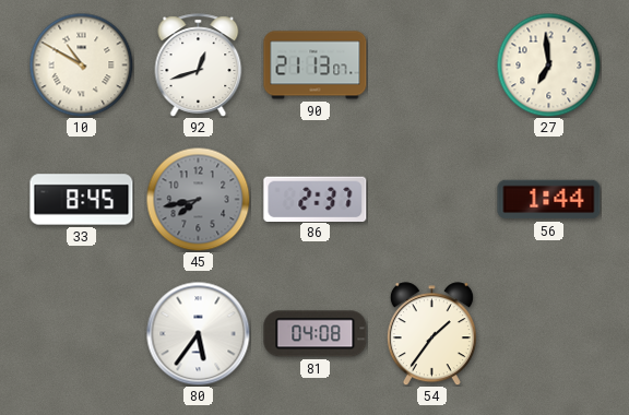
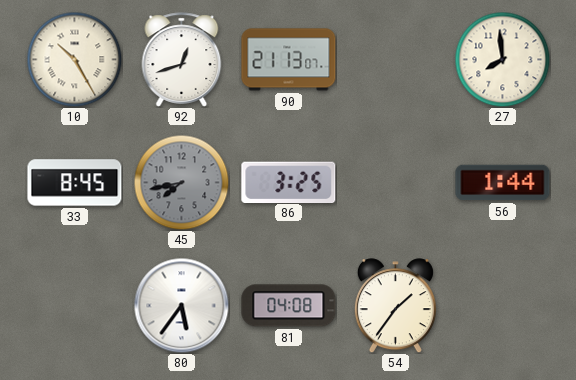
10: 10:50 -> 10:25
27: 6:59 -> 7:59
86: 2:37 -> 3:25
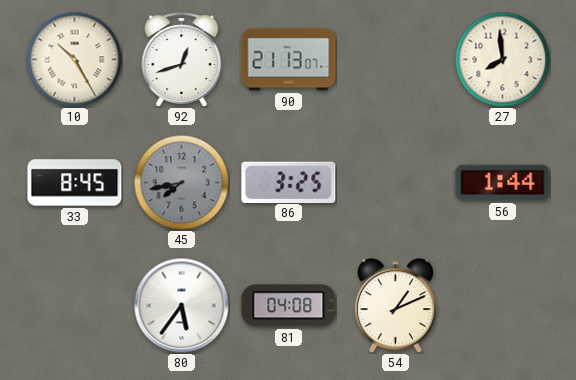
54: 1:36 -> 1:11
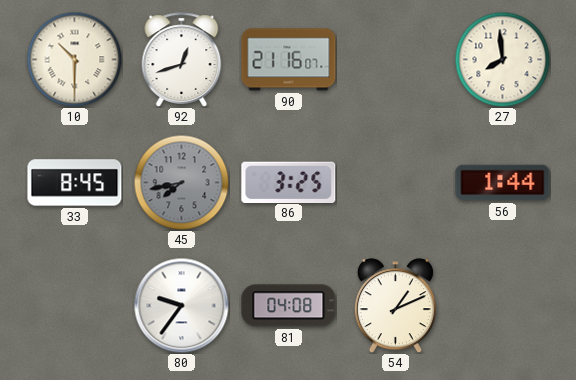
10: 10:25 -> 10:30
90: 21:13 -> 21:16
80: 5:36 -> 9:36
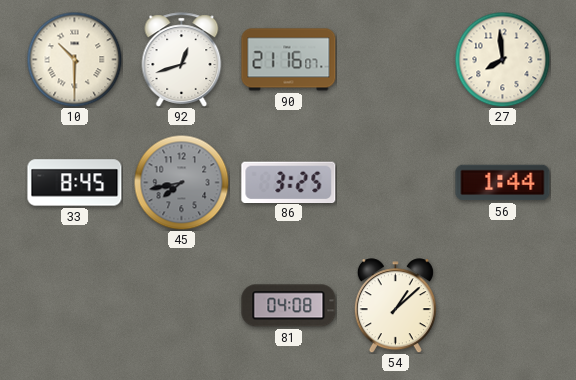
80: 9:36 -> none
54: 1:11 -> 1:08
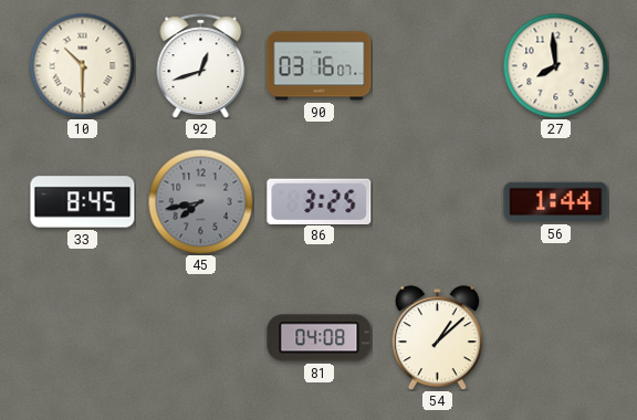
90: 21:16 -> 03:16
